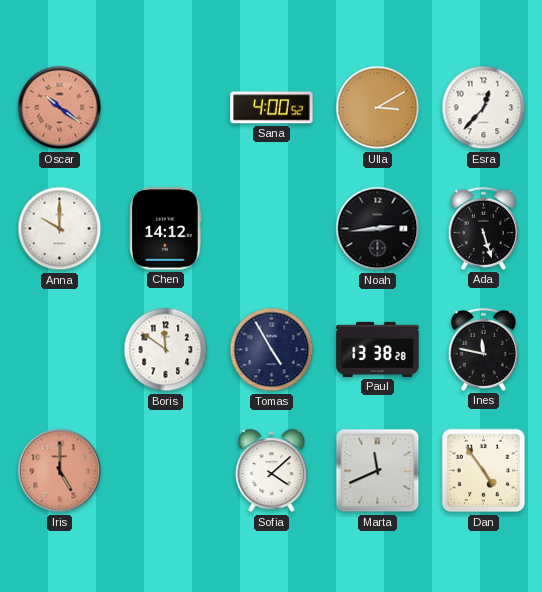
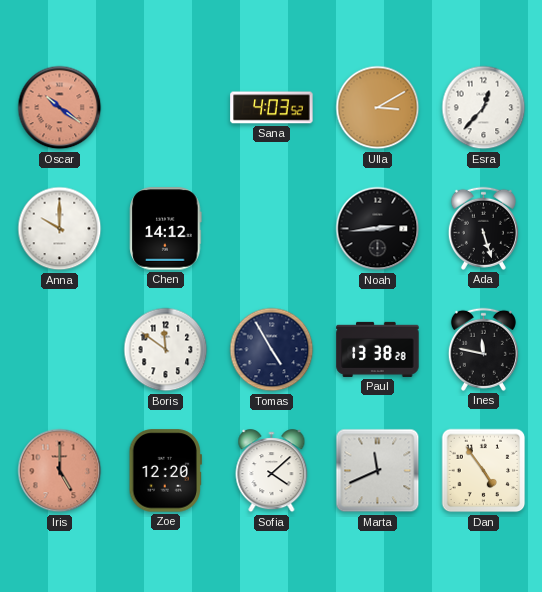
Sana: 4:00 -> 4:03
Zoe: none -> 12:20
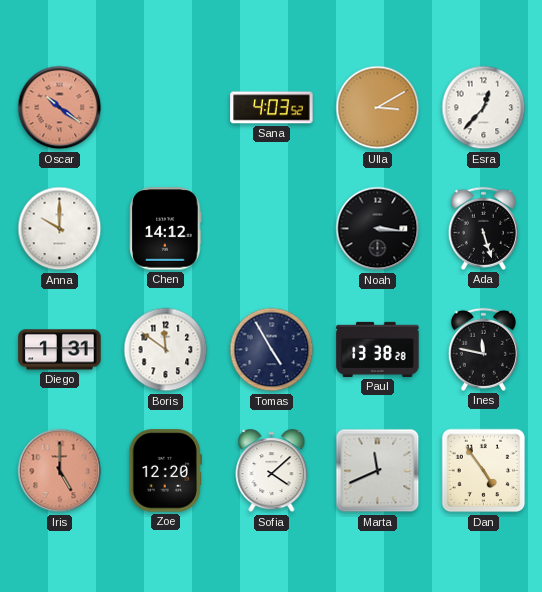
Noah: 2:44 -> 3:16
Diego: none -> 1:31
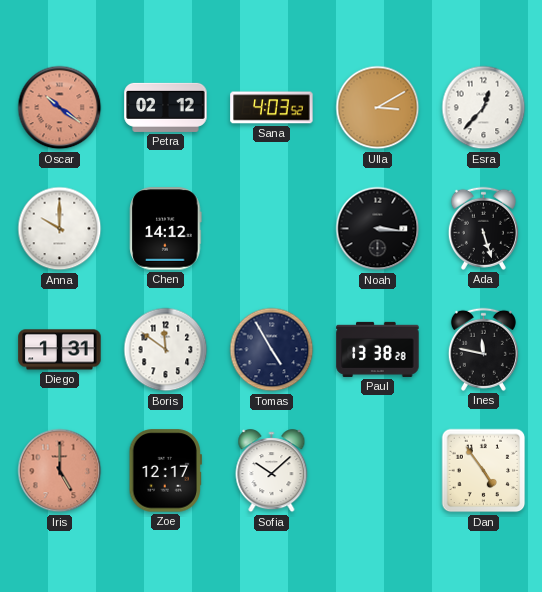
Petra: none -> 02:12
Zoe: 12:20 -> 12:17
Sofia: 4:08 -> 10:08
Marta: 11:41 -> none
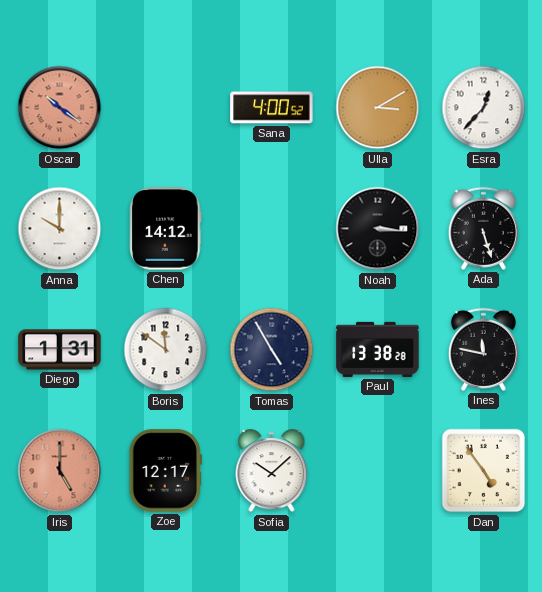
Petra: 02:12 -> none
Sana: 4:03 -> 4:00
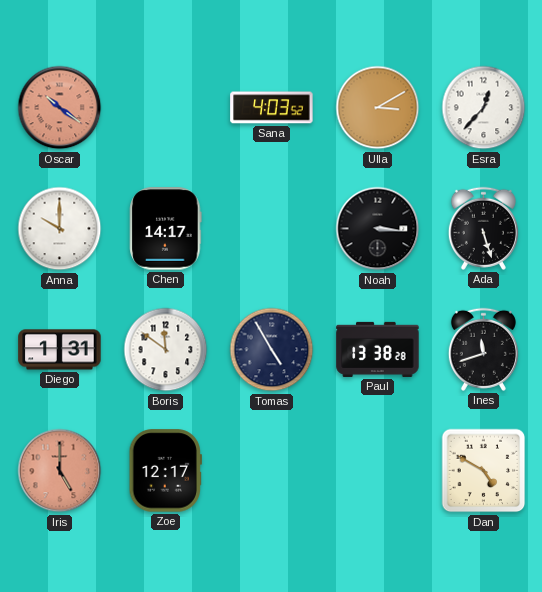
Sana: 4:00 -> 4:03
Chen: 14:12 -> 14:17
Ines: 11:47 -> 11:42
Sofia: 10:08 -> none
Dan: 4:54 -> 4:50
